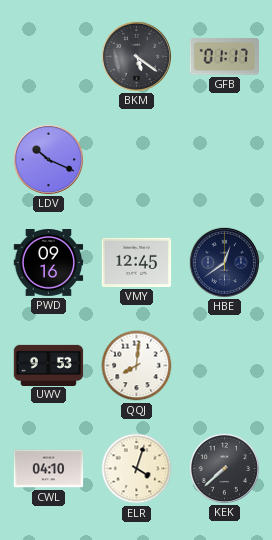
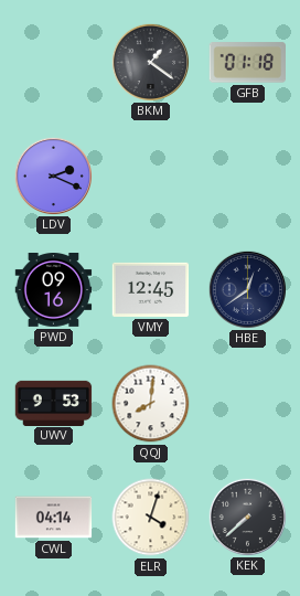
BKM: 5:21 -> 1:21
GFB: 01:17 -> 01:18
LDV: 10:19 -> 2:19
CWL: 04:10 -> 04:14
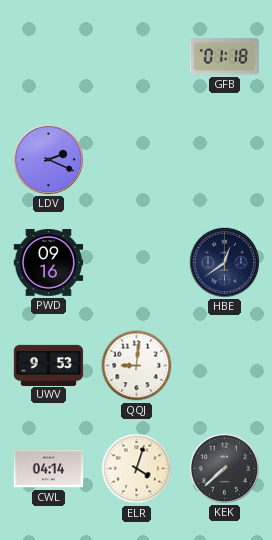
BKM: 1:21 -> none
VMY: 12:45 -> none
QQJ: 8:01 -> 9:01
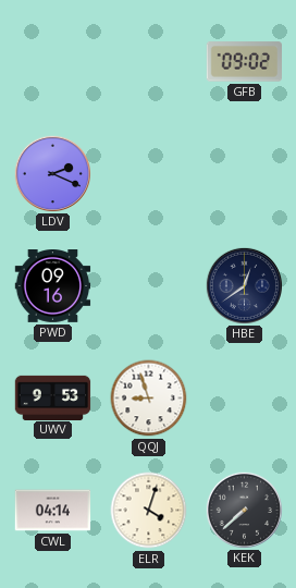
GFB: 01:18 -> 09:02
QQJ: 9:01 -> 8:57
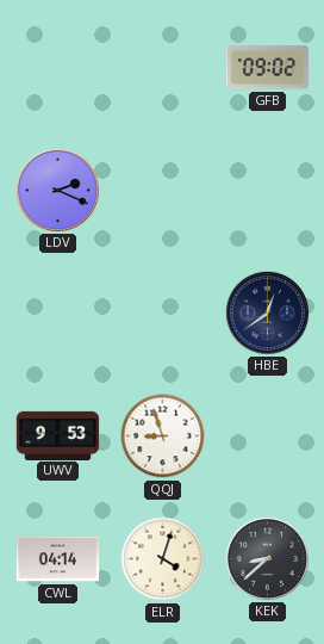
PWD: 09:16 -> none
KEK: 7:38 -> 8:38
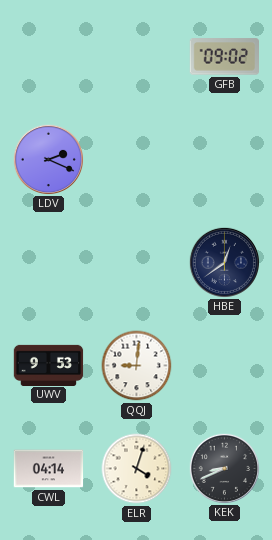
QQJ: 8:57 -> 9:01
KEK: 8:38 -> 8:41
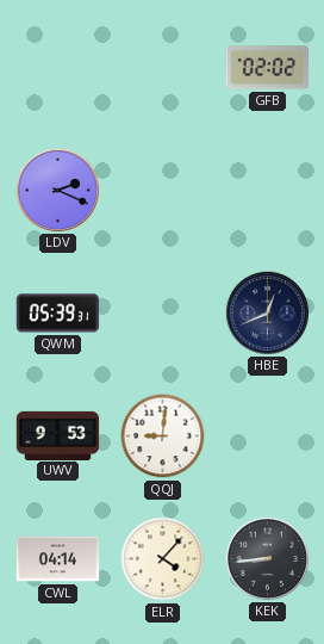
GFB: 09:02 -> 02:02
QWM: none -> 05:39
HBE: 12:39 -> 12:41
ELR: 4:03 -> 4:07
KEK: 8:41 -> 8:44
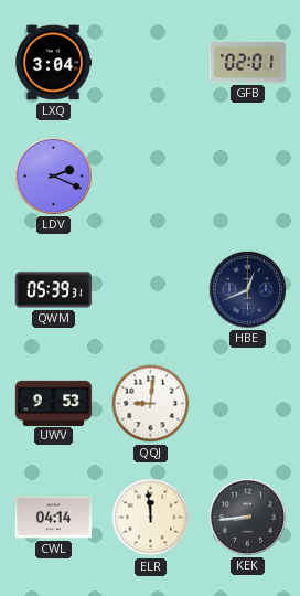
LXQ: none -> 3:04
GFB: 02:02 -> 02:01
ELR: 4:07 -> 11:59
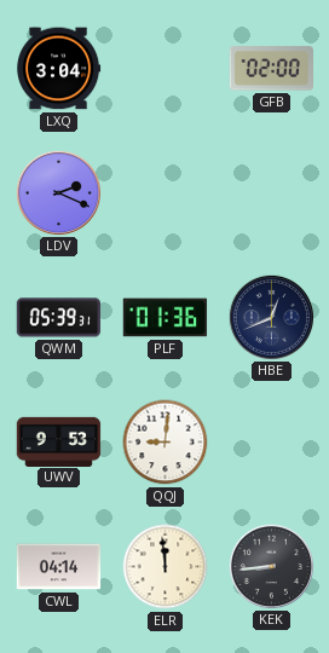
GFB: 02:01 -> 02:00
PLF: none -> 01:36
